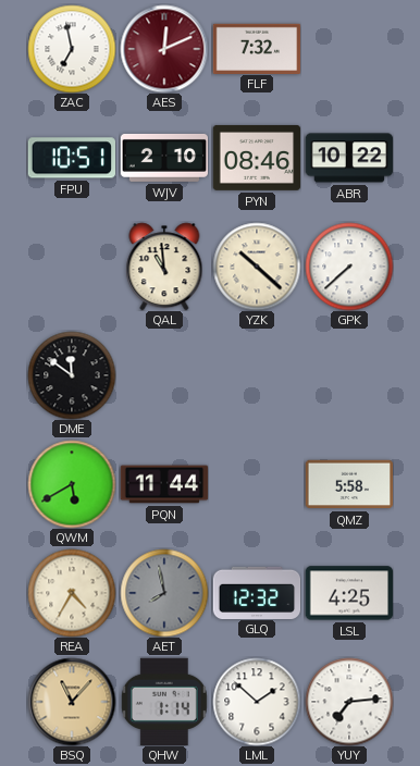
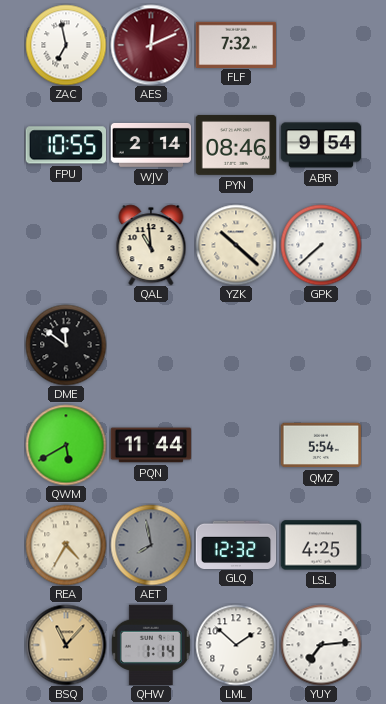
FPU: 10:51 -> 10:55
WJV: 2:10 -> 2:14
ABR: 10:22 -> 9:54
QMZ: 5:58 -> 5:54
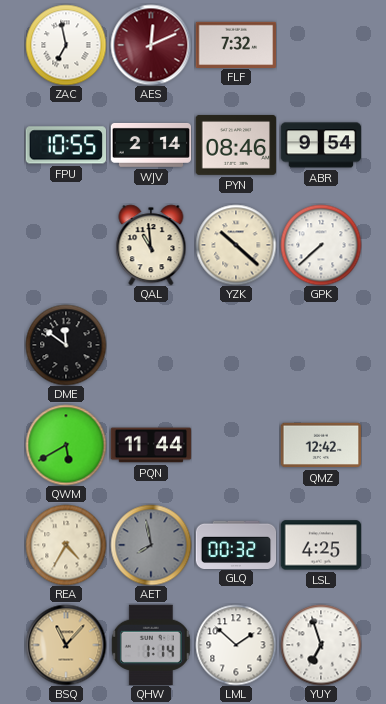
QMZ: 5:54 -> 12:42
GLQ: 12:32 -> 00:32
YUY: 7:14 -> 6:57
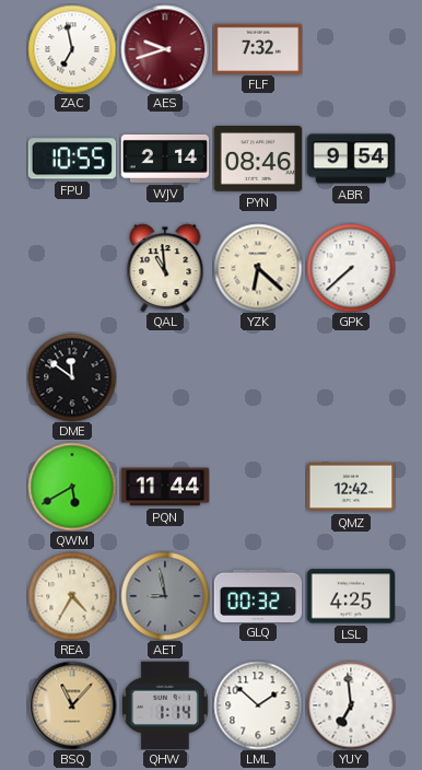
AES: 12:11 -> 9:42
YZK: 10:22 -> 6:22
AET: 7:58 -> 8:58
YUY: 6:57 -> 6:59
